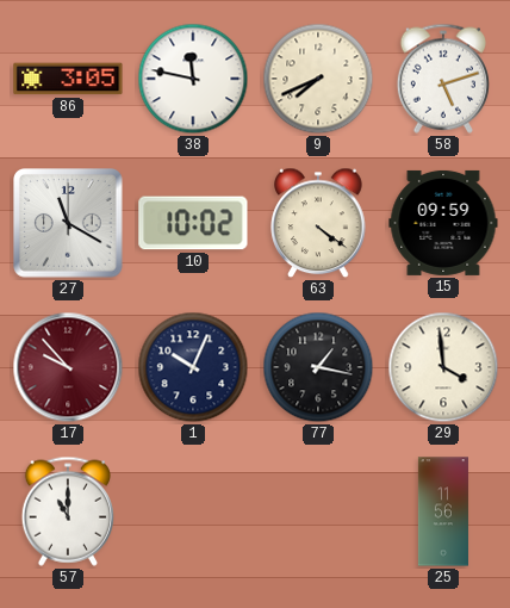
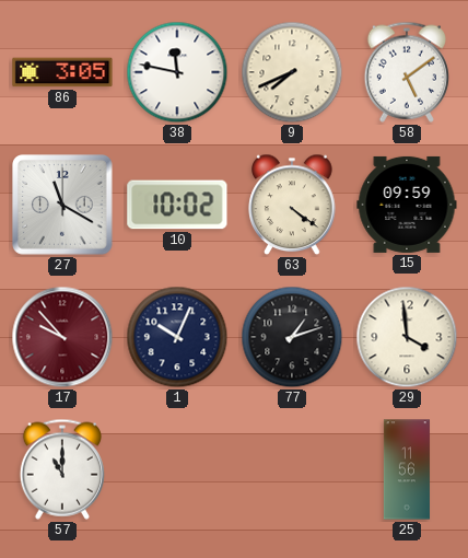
58: 5:12 -> 5:09
77: 1:17 -> 1:12
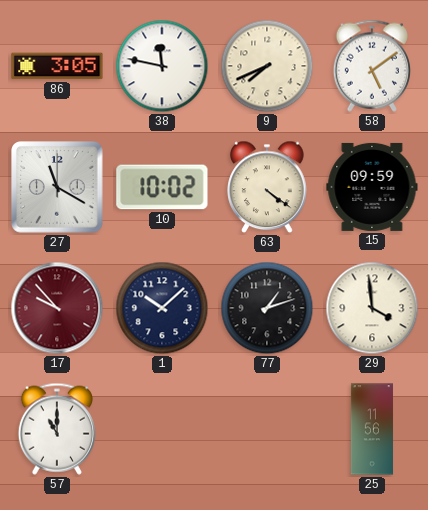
1: 10:04 -> 10:08
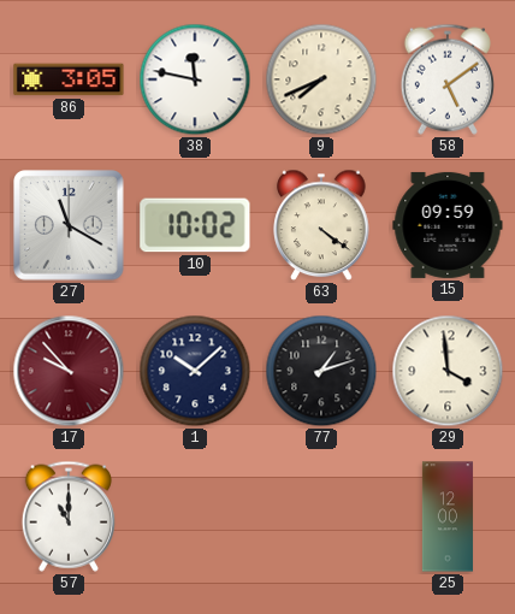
25: 11:56 -> 12:00
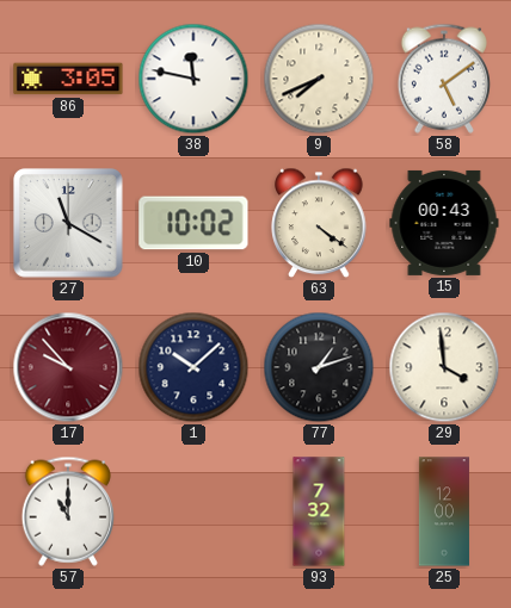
15: 09:59 -> 00:43
93: none -> 7:32
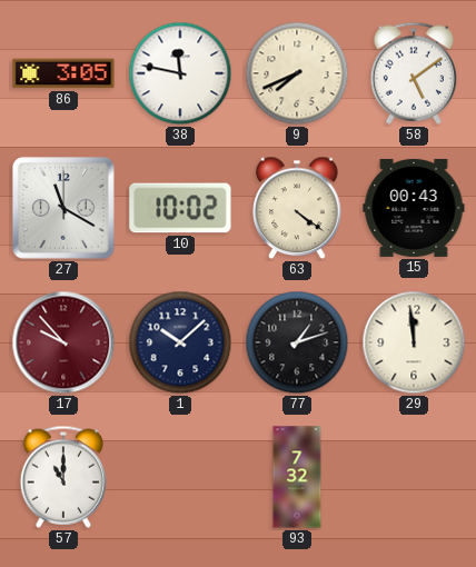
29: 3:59 -> 11:59
25: 12:00 -> none
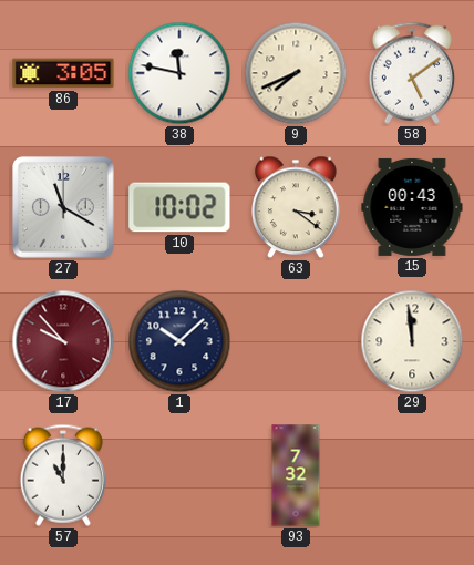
63: 4:21 -> 3:21
77: 1:12 -> none
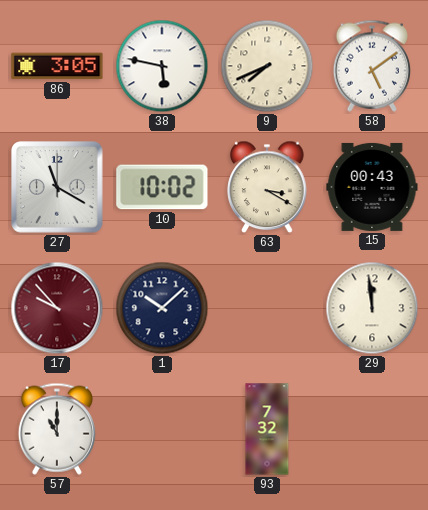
38: 11:47 -> 5:47
63: 3:21 -> 3:20
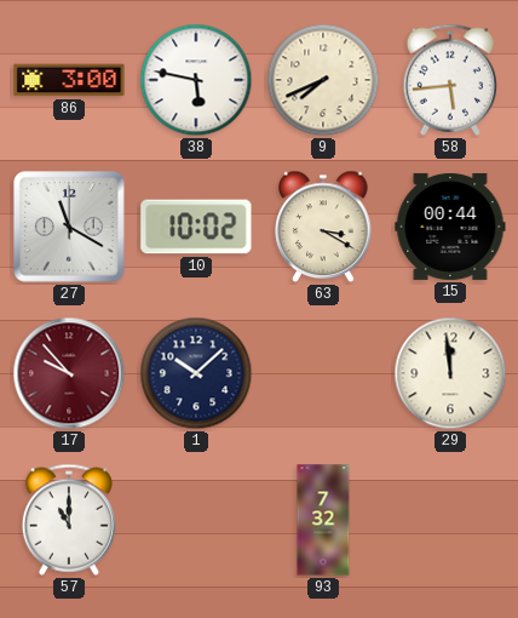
86: 3:05 -> 3:00
58: 5:09 -> 5:44
15: 00:43 -> 00:44
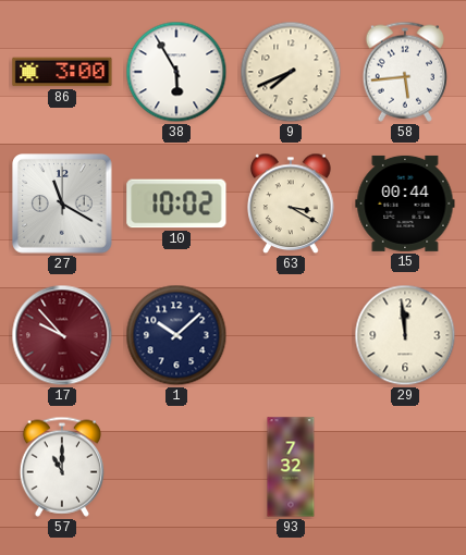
38: 5:47 -> 5:55
